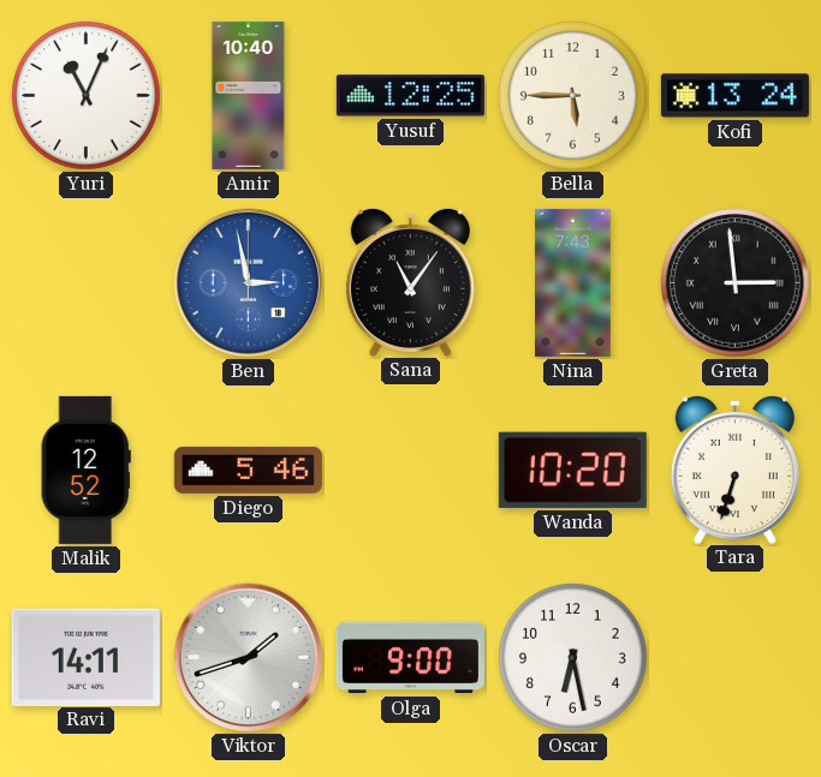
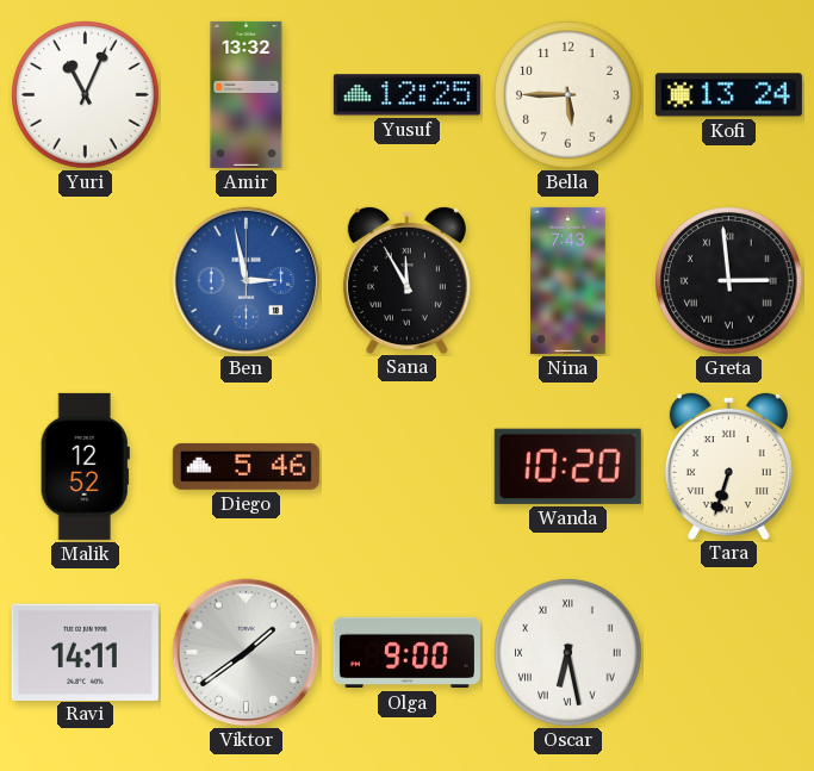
Amir: 10:40 -> 13:32
Sana: 11:06 -> 11:55
Viktor: 1:42 -> 1:39
Oscar numerals: Arabic -> Roman
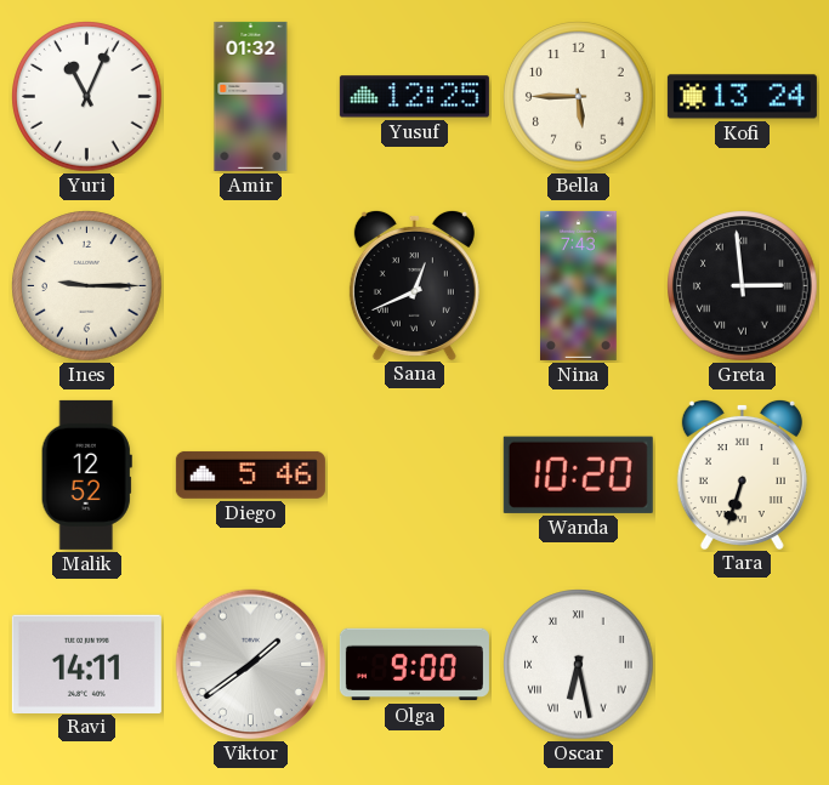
Amir: 13:32 -> 01:32
Ines: none -> 9:15
Ben: 2:58 -> none
Sana: 11:55 -> 12:41
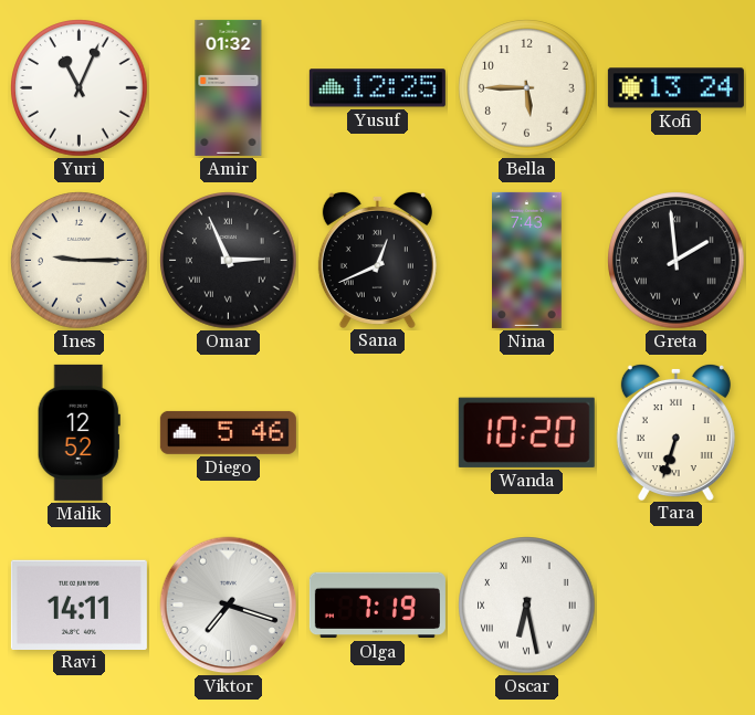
Omar: none -> 2:56
Greta: 2:59 -> 1:59
Viktor: 1:39 -> 7:18
Olga: 9:00 -> 7:19
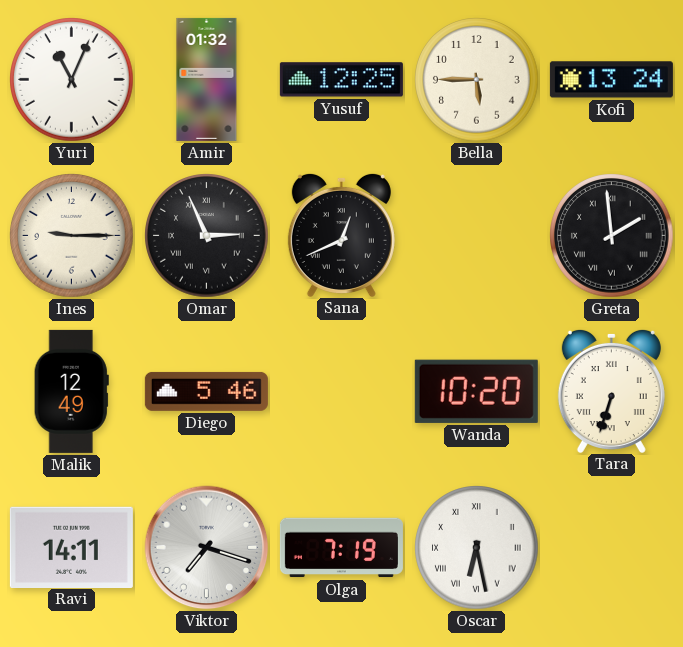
Nina: 7:43 -> none
Malik: 12:52 -> 12:49
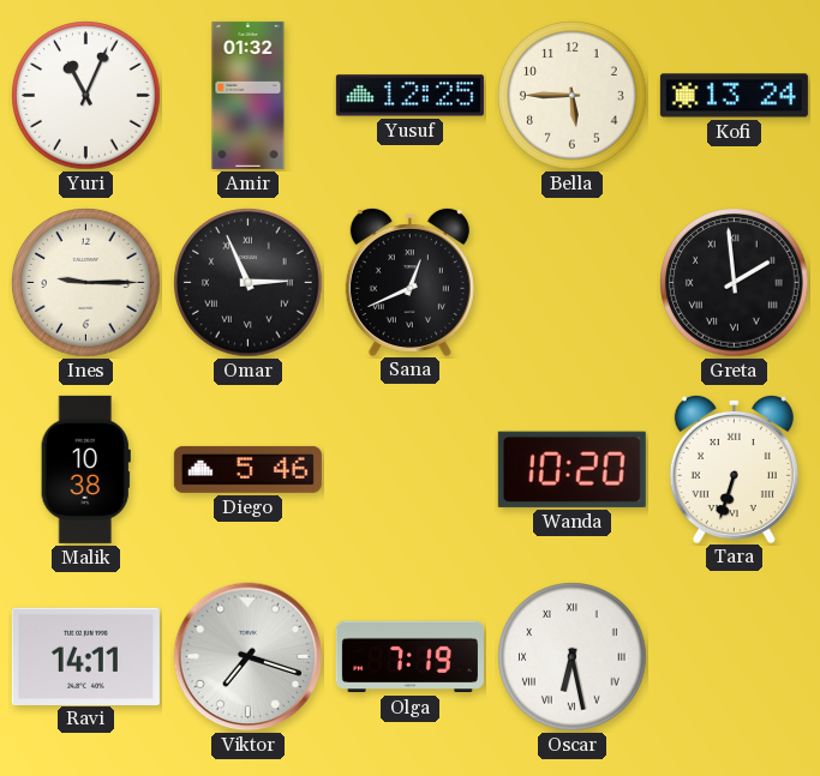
Malik: 12:49 -> 10:38
